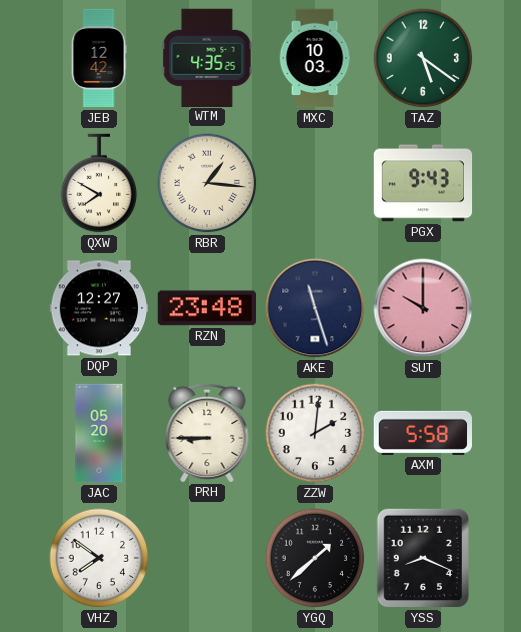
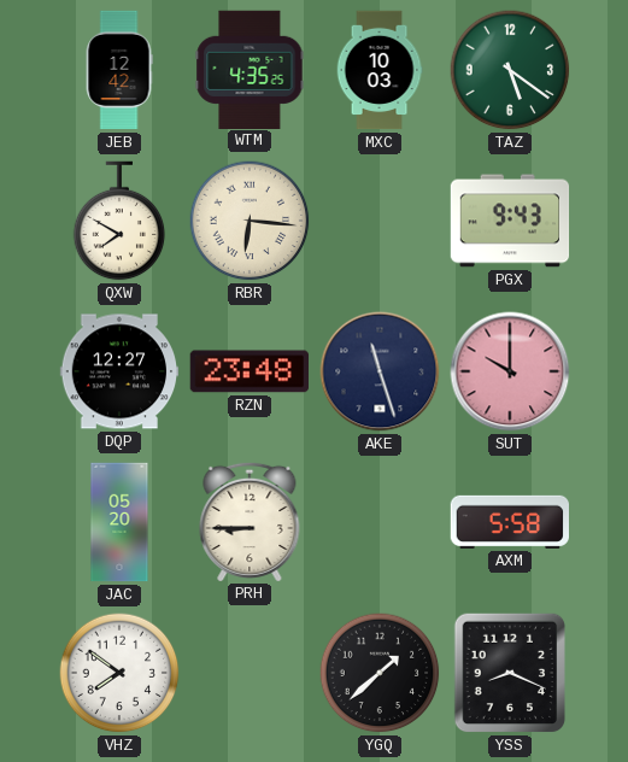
RBR: 1:16 -> 6:16
ZZW: 2:01 -> none
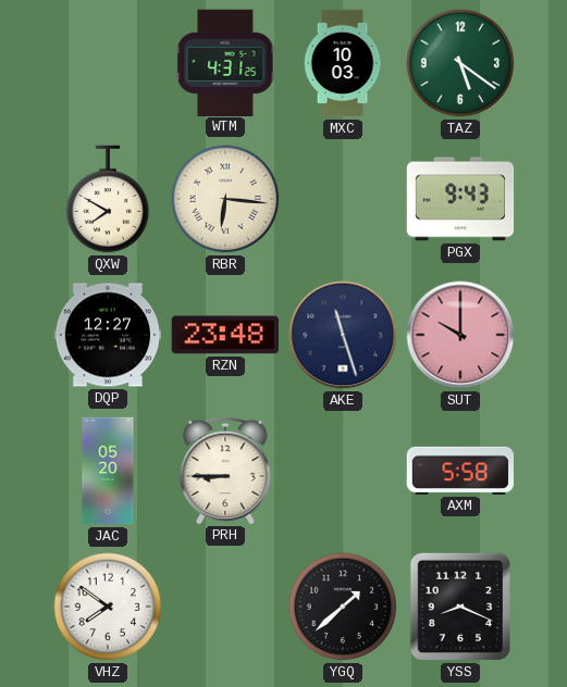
JEB: 12:42 -> none
WTM: 4:35 -> 4:31
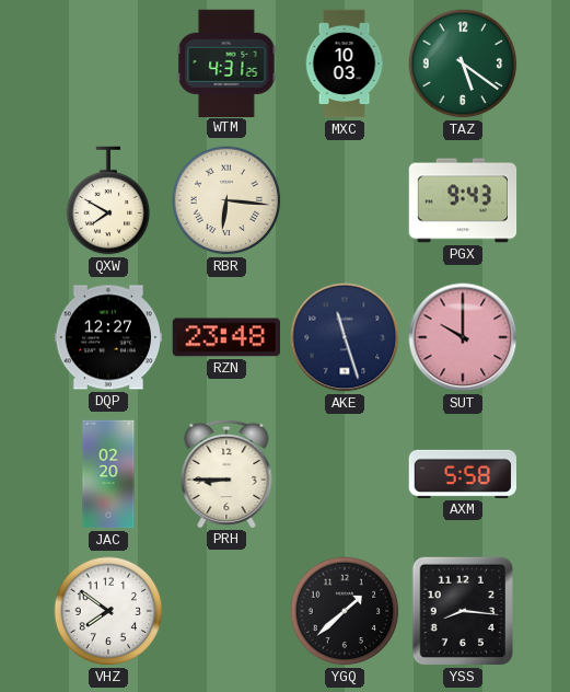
JAC: 05:20 -> 02:20
YSS: 8:19 -> 8:16
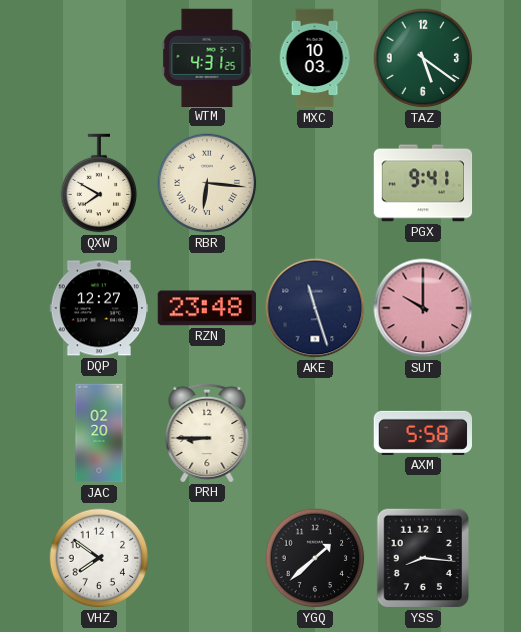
PGX: 9:43 -> 9:41
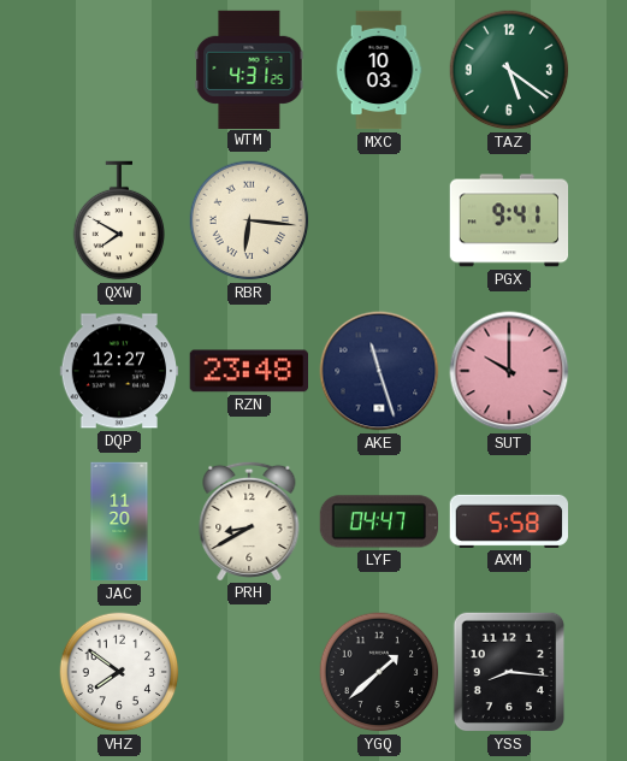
JAC: 02:20 -> 11:20
PRH: 8:45 -> 8:40
LYF: none -> 04:47
